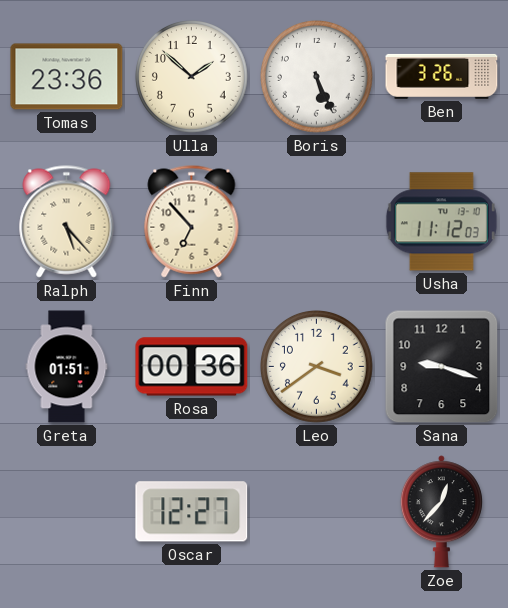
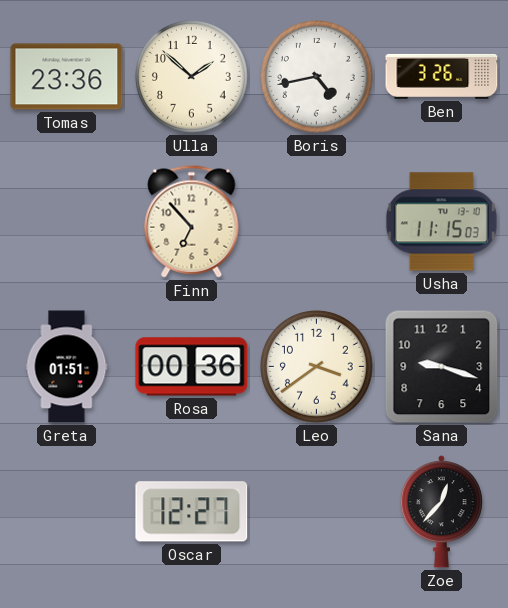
Boris: 5:26 -> 4:43
Ralph: 5:23 -> none
Usha: 11:12 -> 11:15
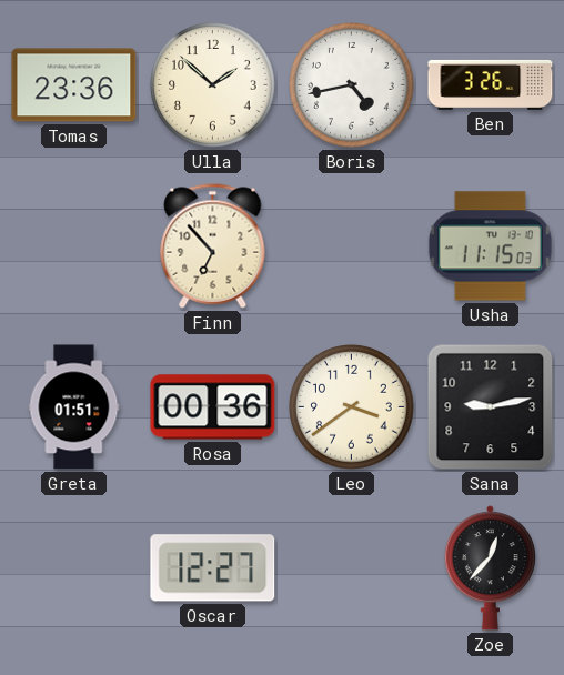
Sana: 9:18 -> 9:13
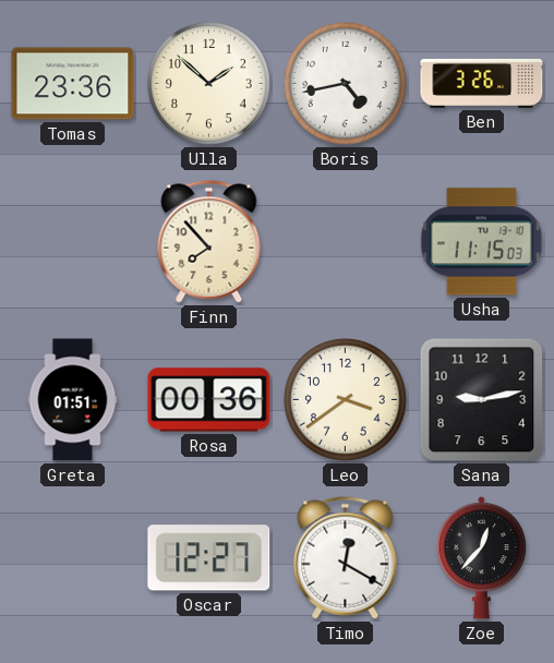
Finn: 6:53 -> 7:53
Timo: none -> 12:20
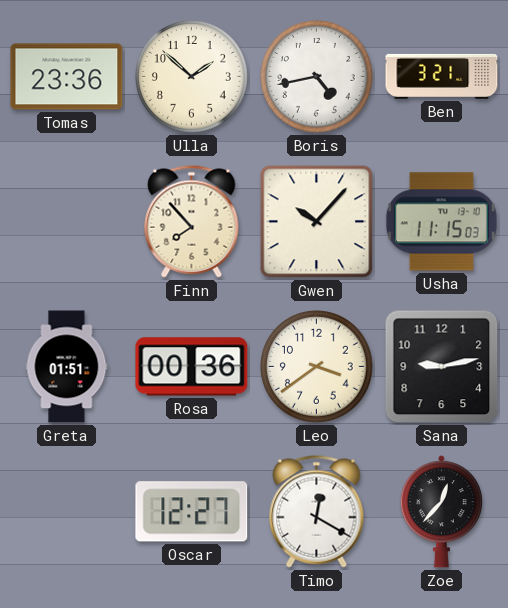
Ben: 3:26 -> 3:21
Gwen: none -> 10:07
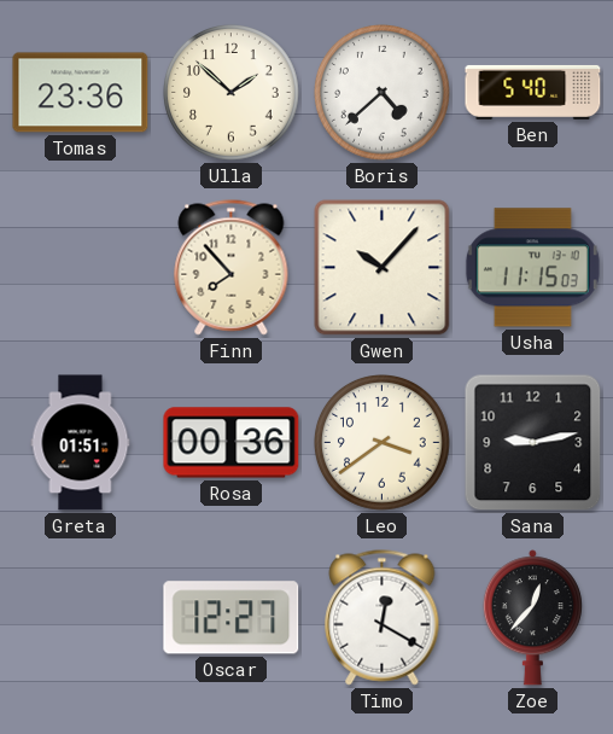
Boris: 4:43 -> 4:38
Ben: 3:21 -> 5:40
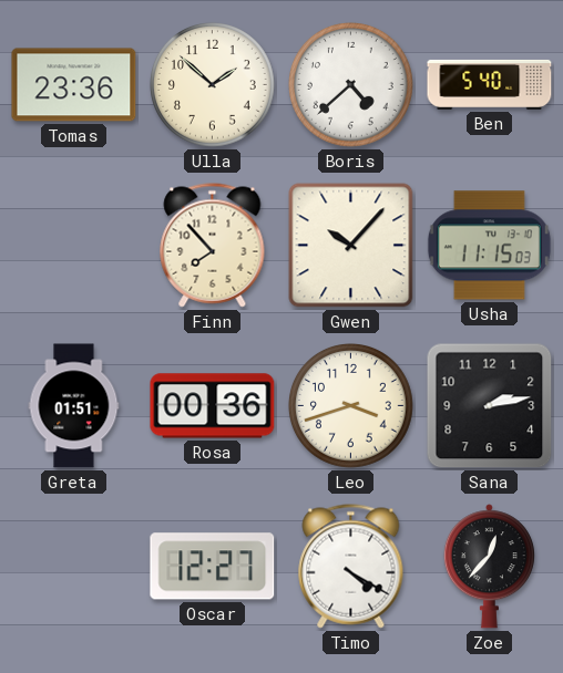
Leo: 3:39 -> 3:42
Sana: 9:13 -> 2:13
Timo: 12:20 -> 4:20
